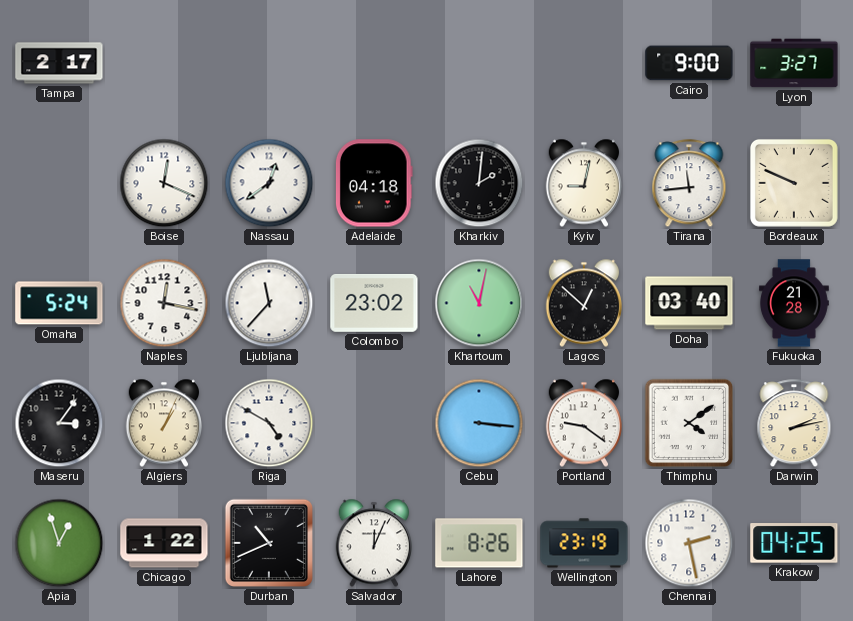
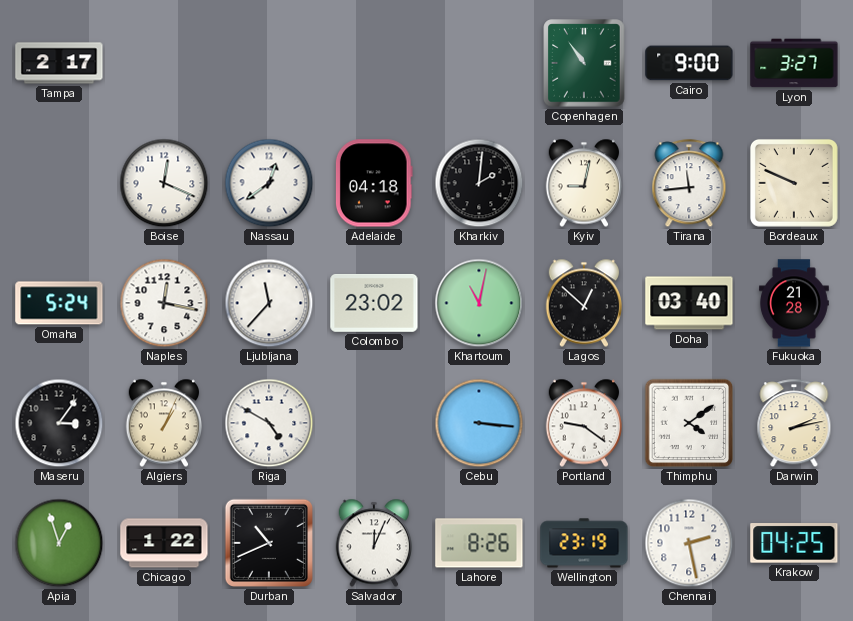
Copenhagen: none -> 10:54
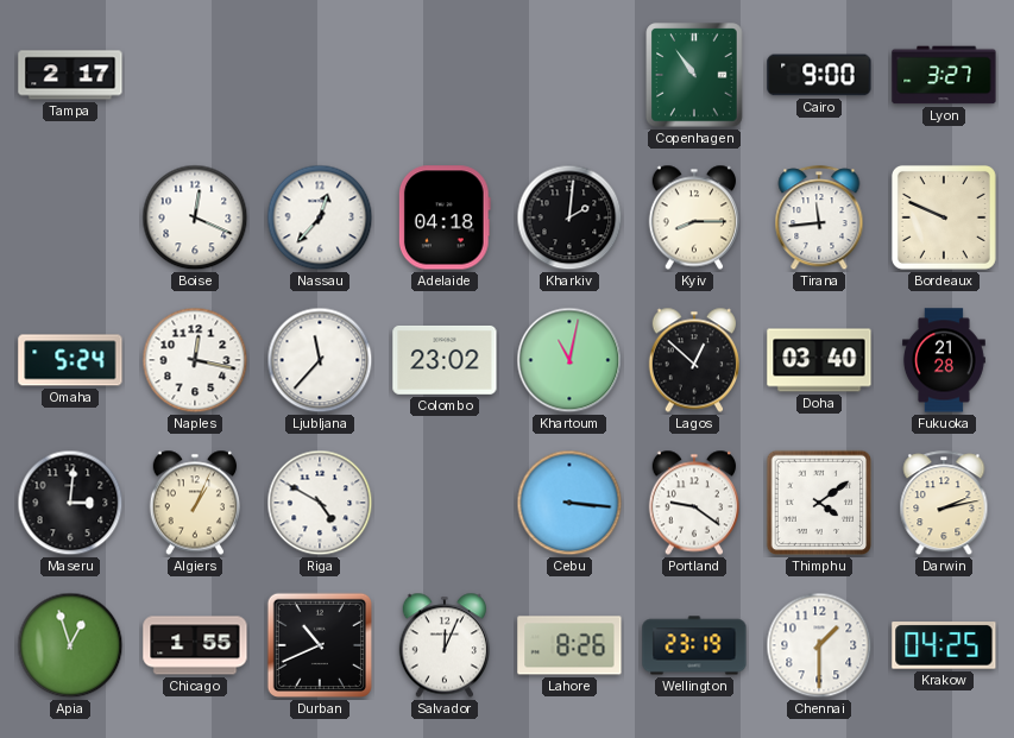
Nassau: 12:39 -> 12:37
Kyiv: 9:02 -> 8:15
Maseru: 3:06 -> 3:01
Chicago: 1:22 -> 1:55
Chennai: 2:28 -> 1:30
